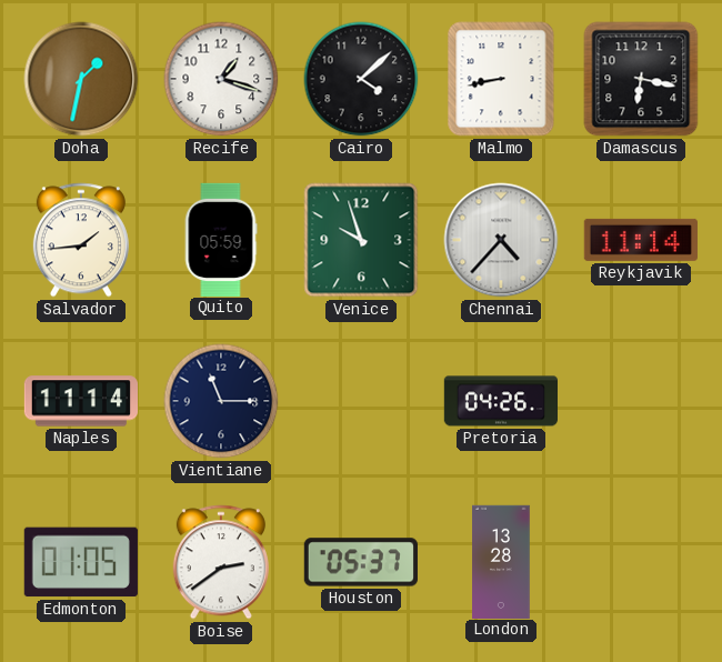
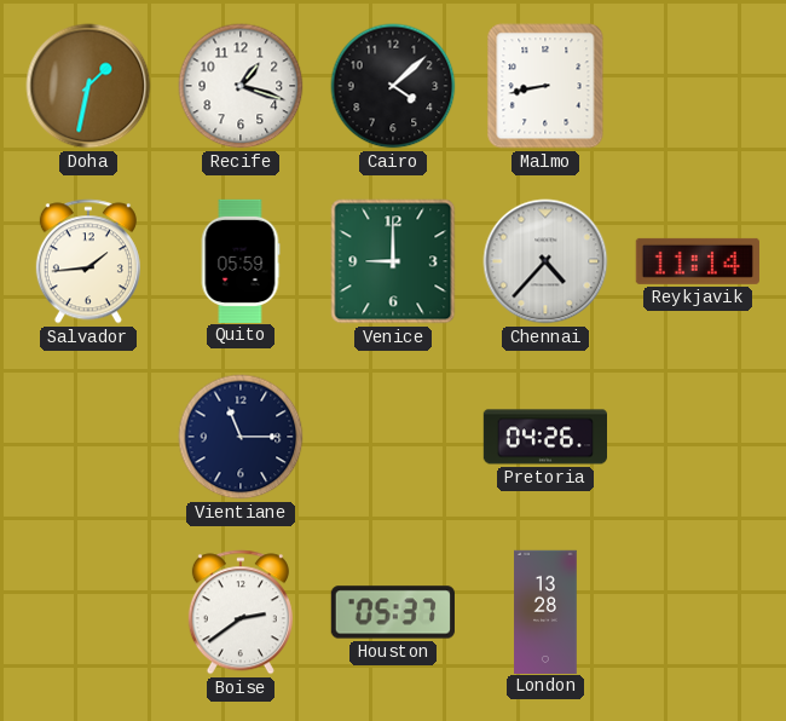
Damascus: 6:17 -> none
Venice: 9:57 -> 9:00
Naples: 11:14 -> none
Edmonton: 01:05 -> none
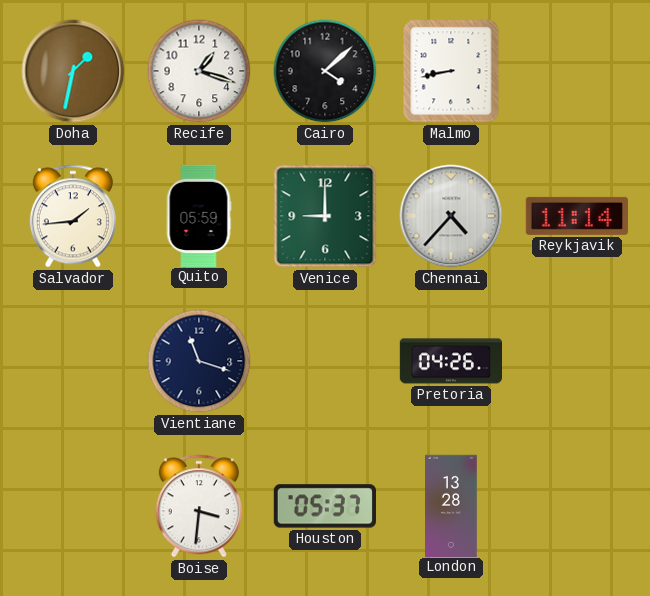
Vientiane: 11:15 -> 11:18
Boise: 2:39 -> 3:31
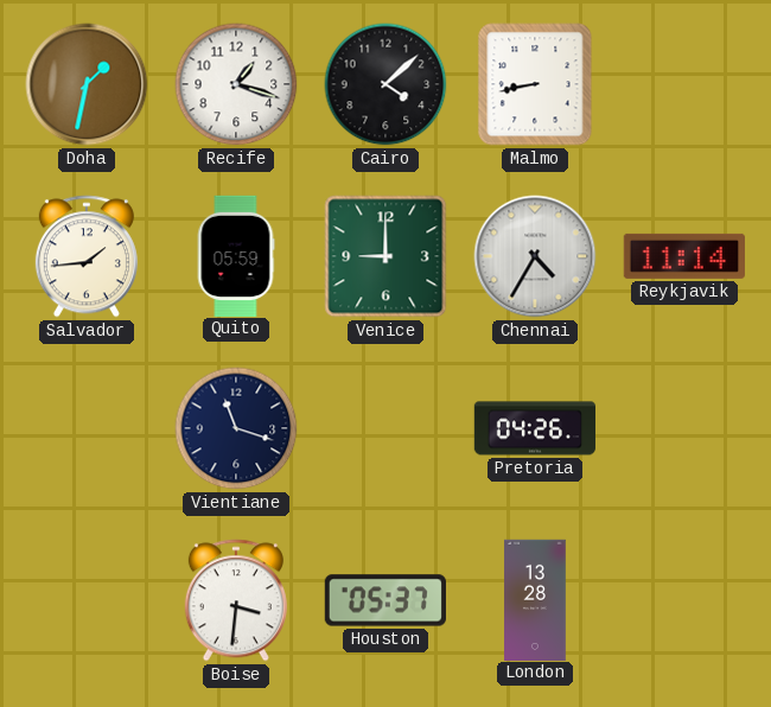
Chennai: 4:37 -> 4:35
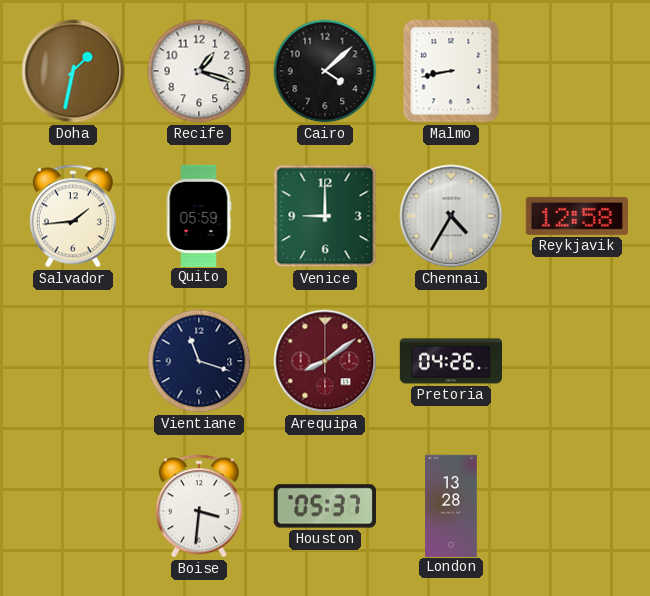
Reykjavik: 11:14 -> 12:58
Arequipa: none -> 8:09
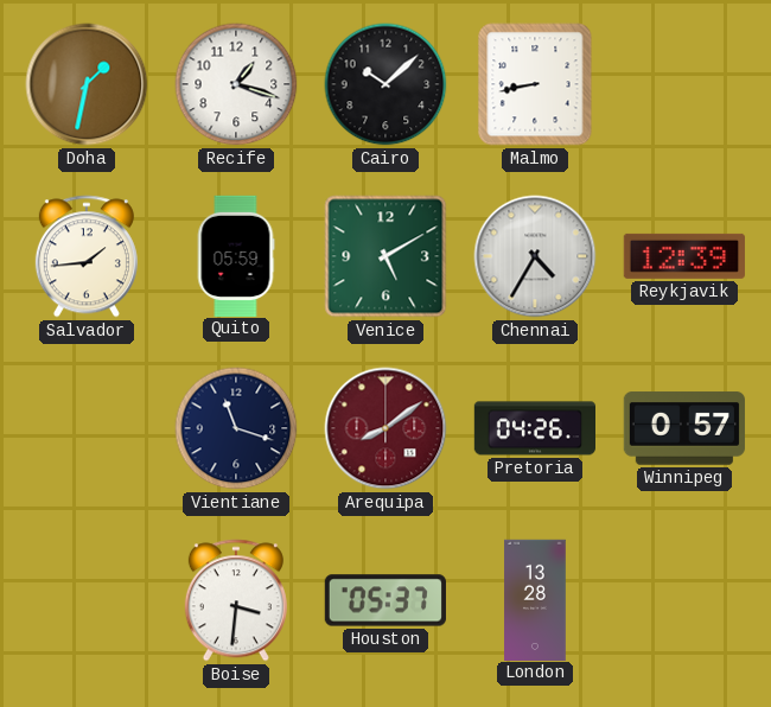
Cairo: 4:08 -> 10:08
Venice: 9:00 -> 5:10
Reykjavik: 12:58 -> 12:39
Winnipeg: none -> 0:57
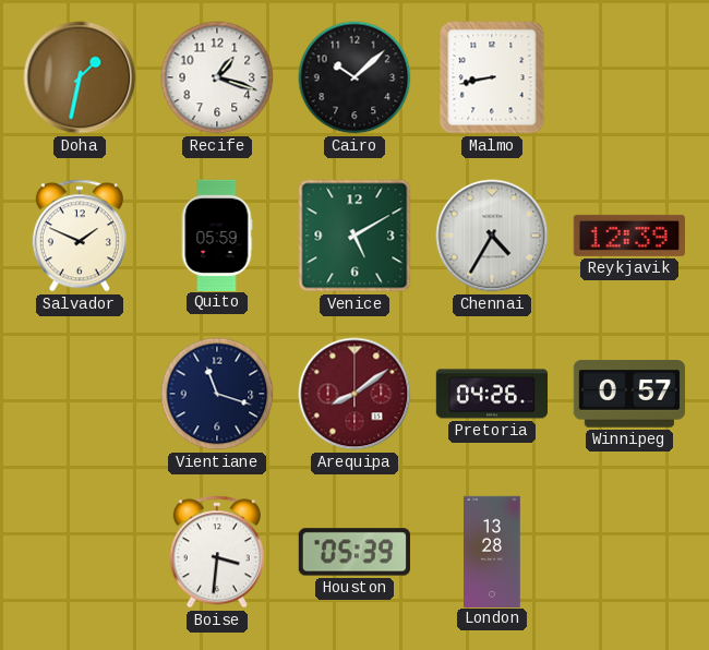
Salvador: 1:44 -> 1:49
Houston: 05:37 -> 05:39
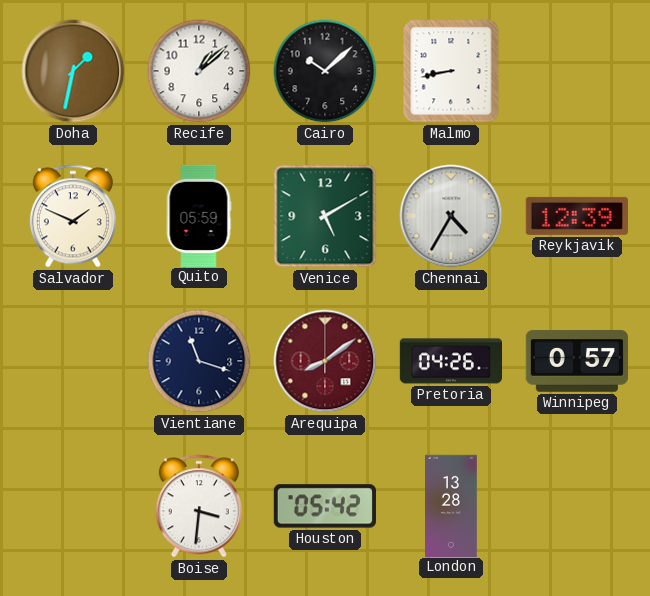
Recife: 1:18 -> 1:08
Houston: 05:39 -> 05:42
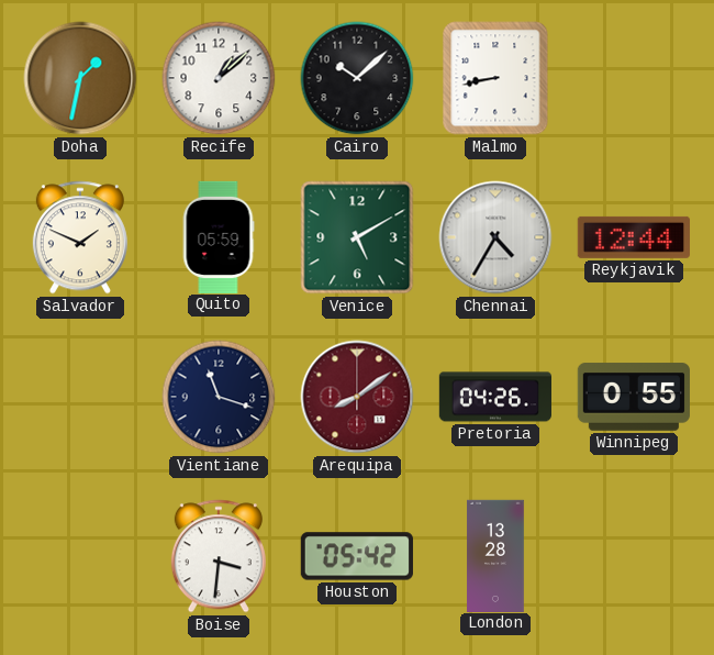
Reykjavik: 12:39 -> 12:44
Winnipeg: 0:57 -> 0:55
